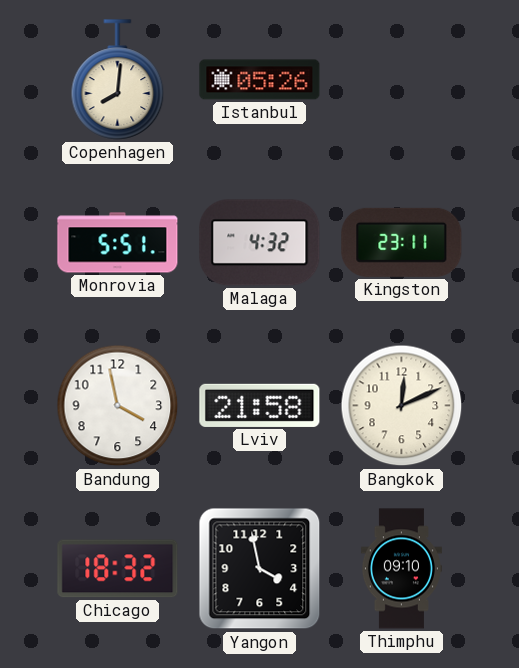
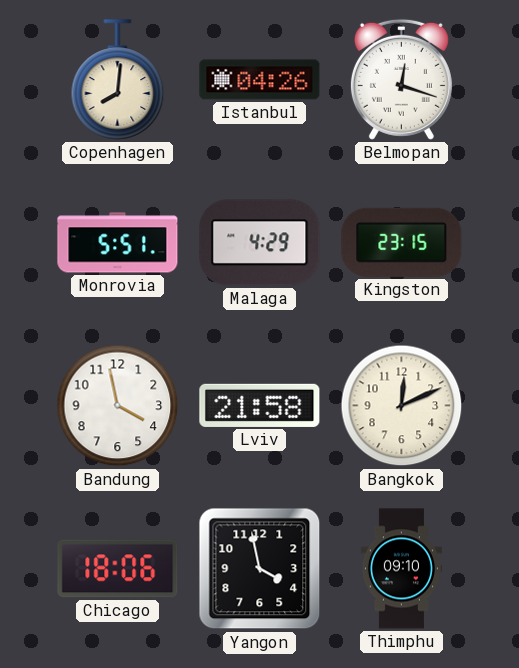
Istanbul: 05:26 -> 04:26
Belmopan: none -> 12:18
Malaga: 4:32 -> 4:29
Kingston: 23:11 -> 23:15
Chicago: 18:32 -> 18:06
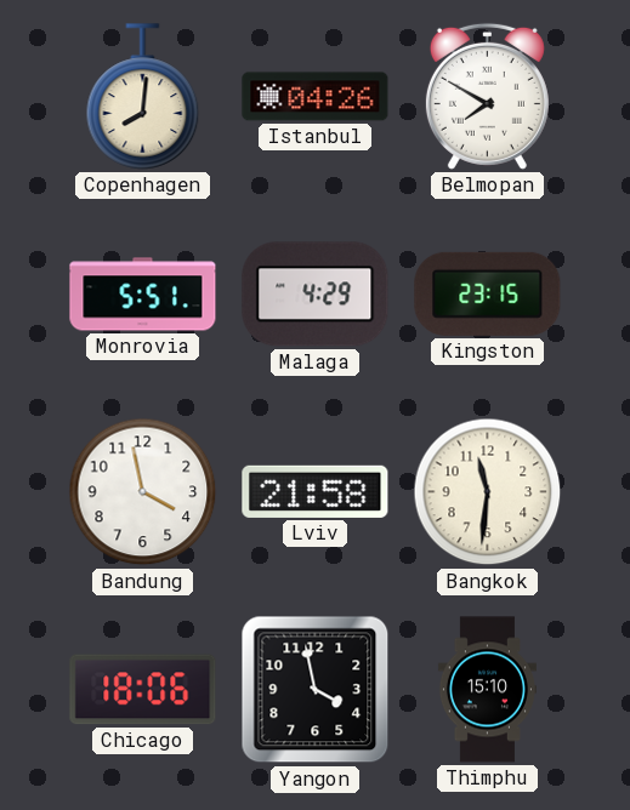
Belmopan: 12:18 -> 7:50
Bangkok: 12:11 -> 11:31
Thimphu: 09:10 -> 15:10
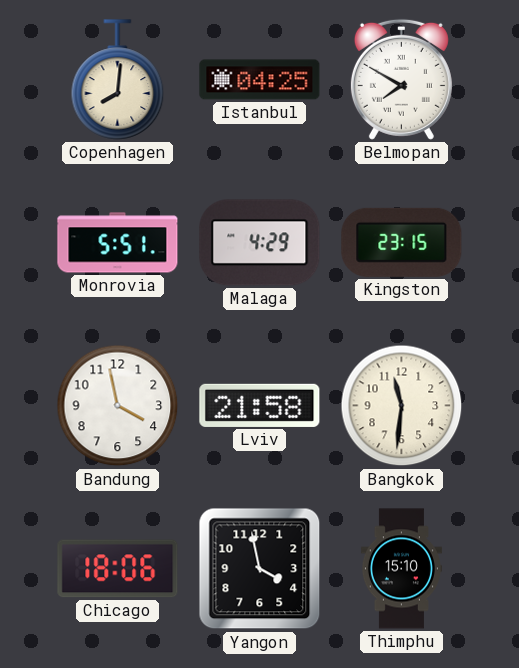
Istanbul: 04:26 -> 04:25
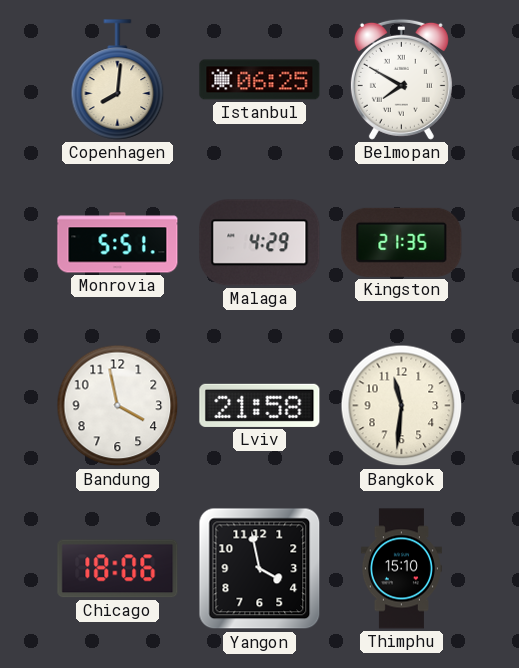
Istanbul: 04:25 -> 06:25
Kingston: 23:15 -> 21:35
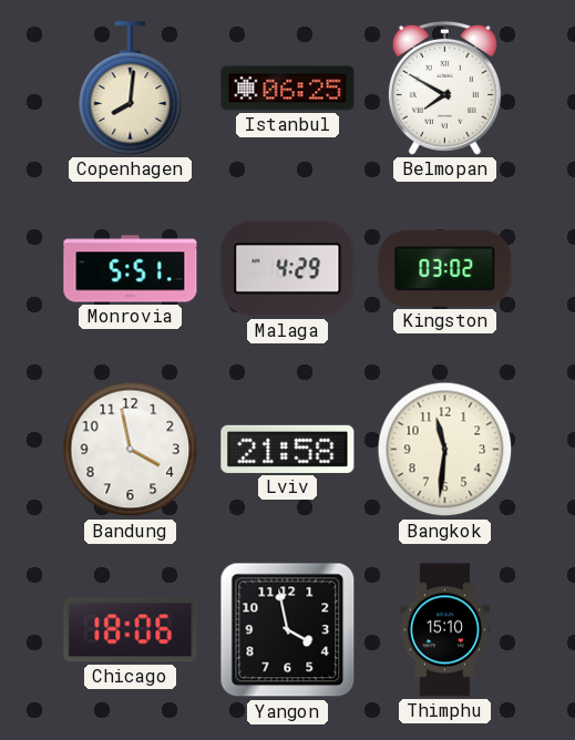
Kingston: 21:35 -> 03:02
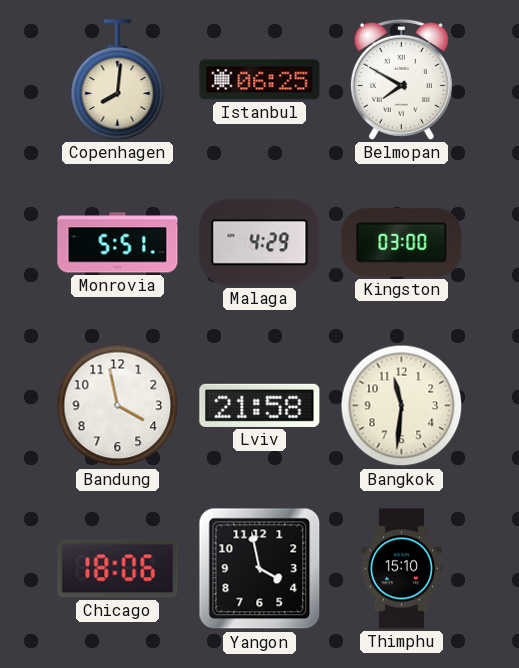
Kingston: 03:02 -> 03:00
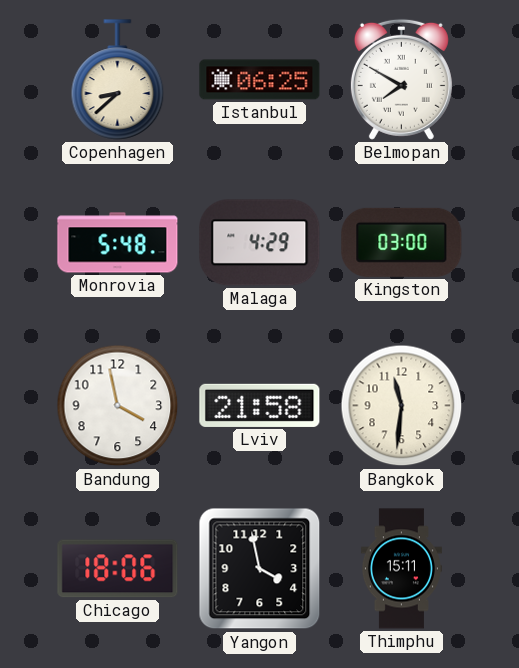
Copenhagen: 8:01 -> 8:38
Monrovia: 5:51 -> 5:48
Thimphu: 15:10 -> 15:11
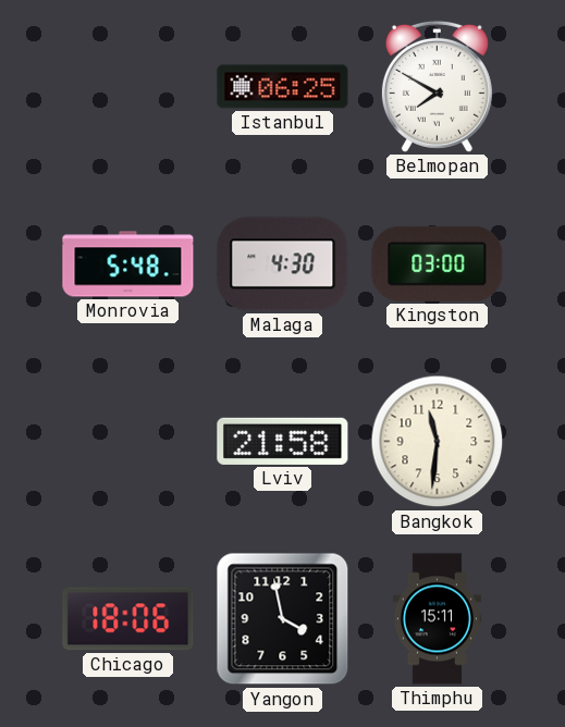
Copenhagen: 8:38 -> none
Malaga: 4:29 -> 4:30
Bandung: 3:58 -> none
